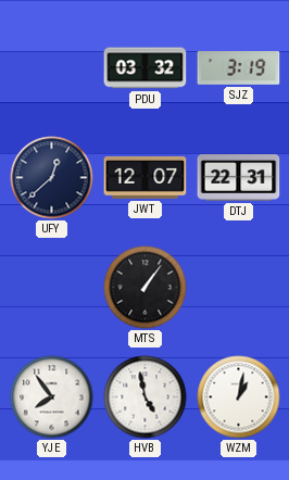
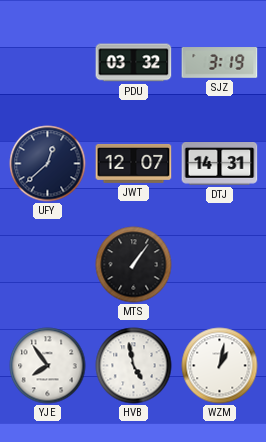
DTJ: 22:31 -> 14:31
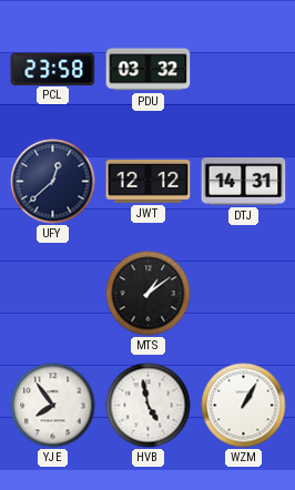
PCL: none -> 23:58
SJZ: 3:19 -> none
JWT: 12:07 -> 12:12
MTS: 1:06 -> 1:09
WZM: 1:02 -> 1:05
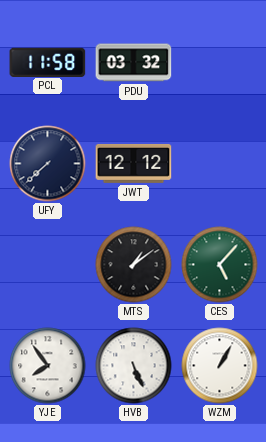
PCL: 23:58 -> 11:58
UFY: 12:38 -> 7:38
DTJ: 14:31 -> none
CES: none -> 5:07
HVB: 4:58 -> 5:26
